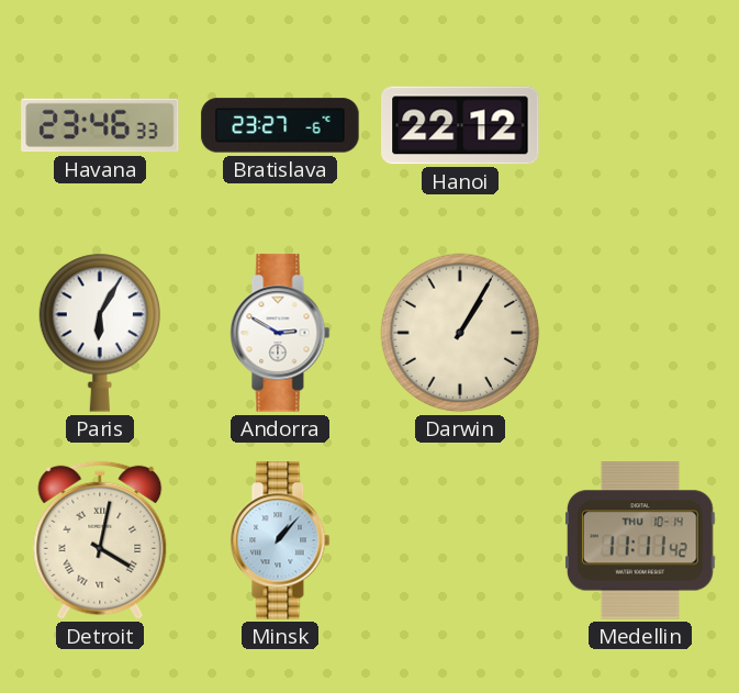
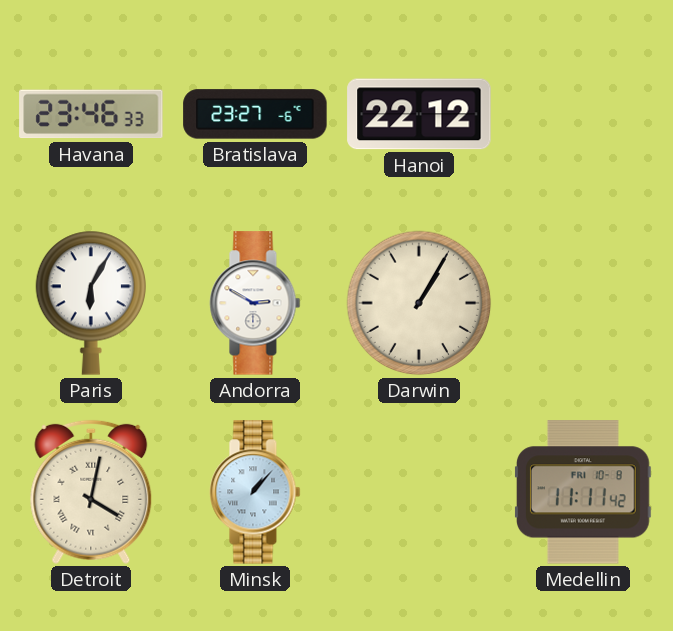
Medellin date: THU 10-14 -> FRI 10-8
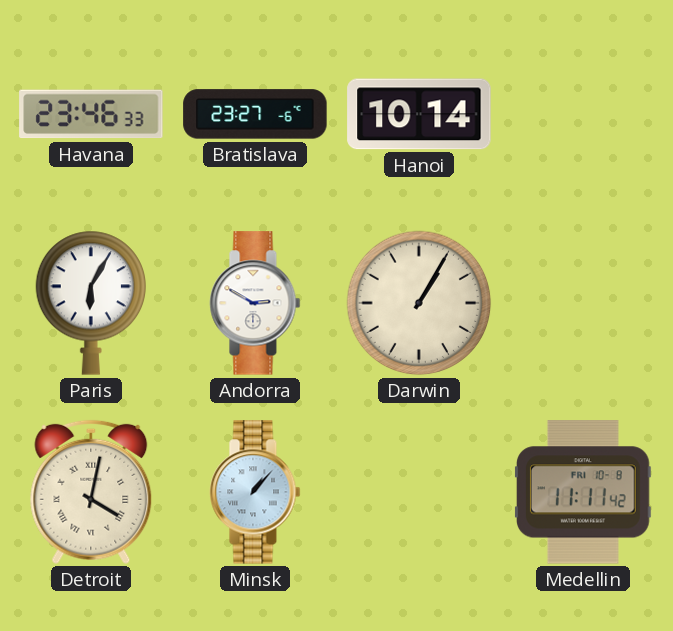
Hanoi: 22:12 -> 10:14
